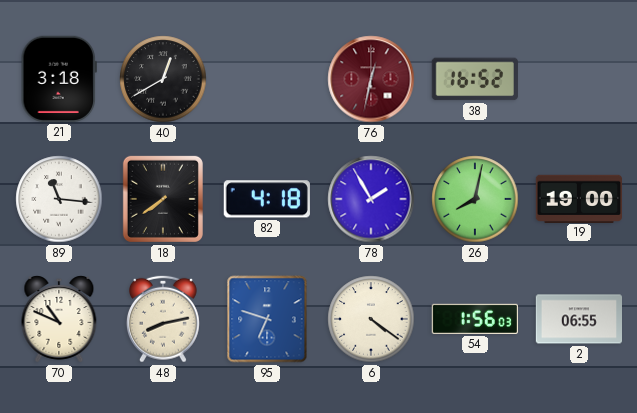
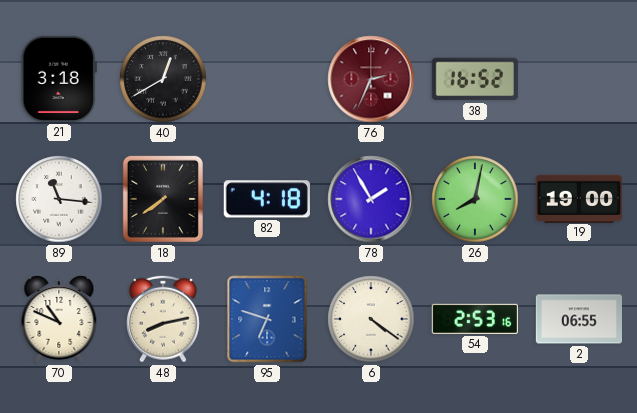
76: 12:32 -> 2:34
54: 1:56 -> 2:53
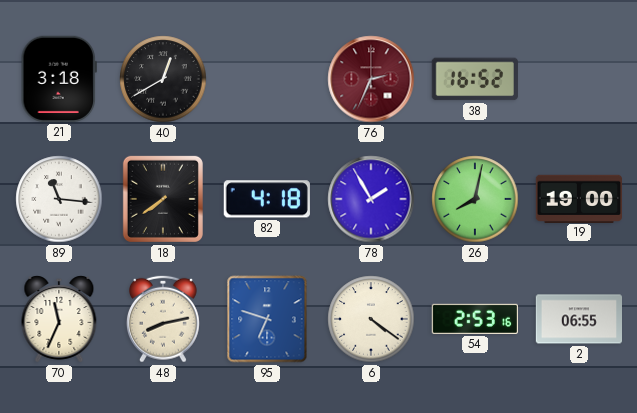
70: 10:49 -> 11:34
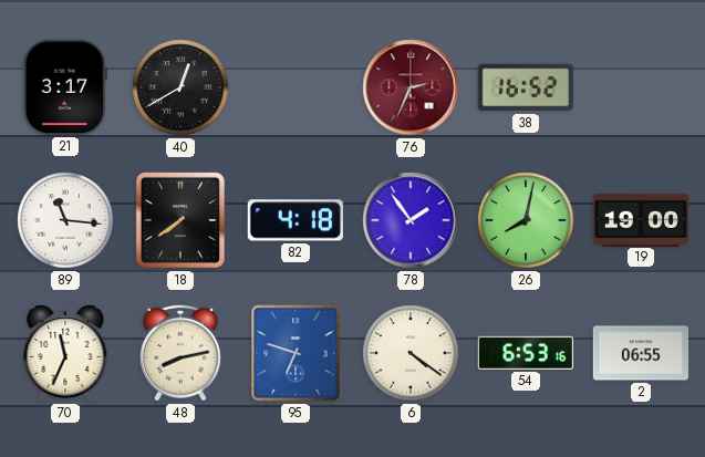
21: 3:18 -> 3:17
78: 1:55 -> 1:54
54: 2:53 -> 6:53
